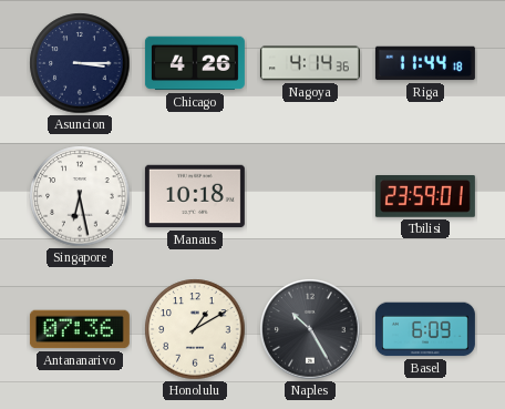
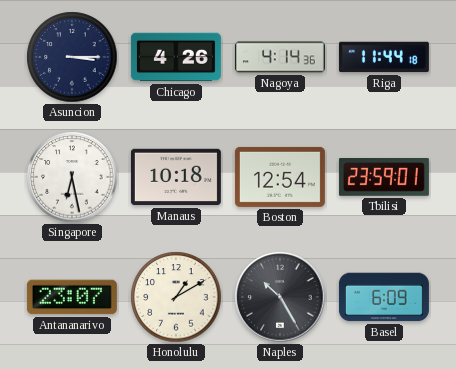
Boston: none -> 12:54
Antananarivo: 07:36 -> 23:07
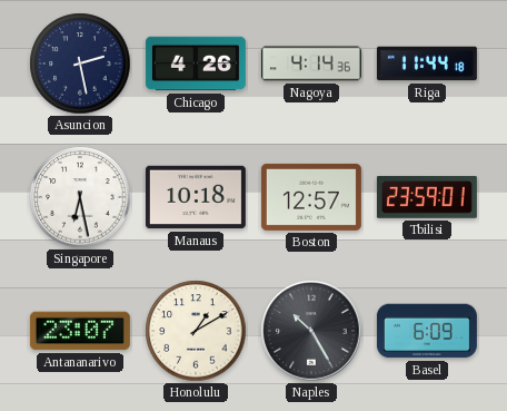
Asuncion: 3:15 -> 2:28
Boston: 12:54 -> 12:57
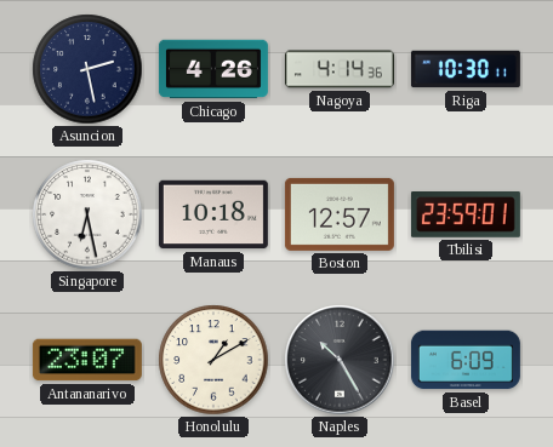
Riga: 11:44 -> 10:30
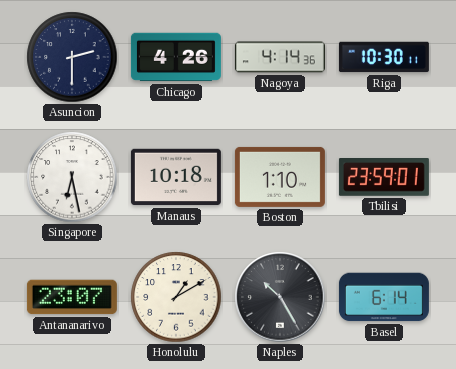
Asuncion: 2:28 -> 2:30
Boston: 12:57 -> 1:10
Basel: 6:09 -> 6:14
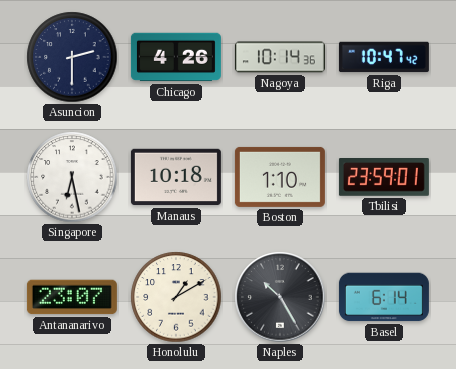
Nagoya: 4:14 -> 10:14
Riga: 10:30 -> 10:47
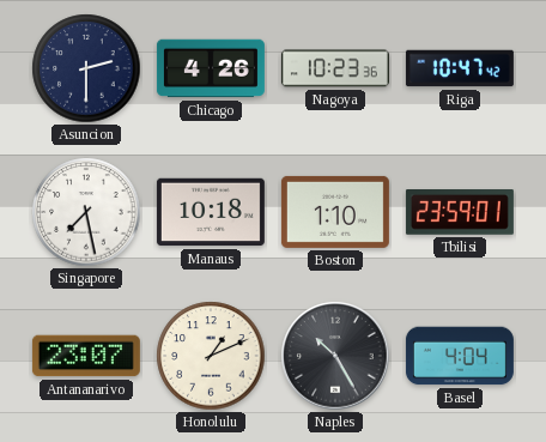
Nagoya: 10:14 -> 10:23
Singapore: 6:28 -> 7:28
Honolulu: 1:10 -> 1:11
Basel: 6:14 -> 4:04
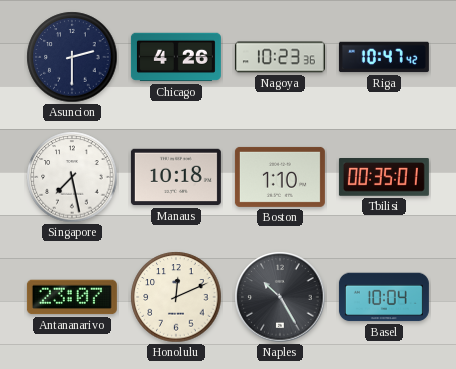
Tbilisi: 23:59 -> 00:35
Honolulu: 1:11 -> 12:11
Basel: 4:04 -> 10:04
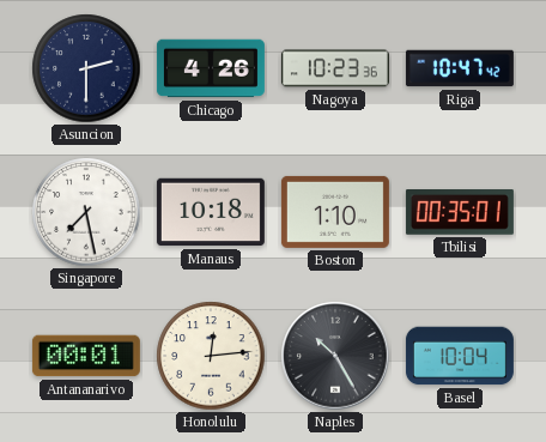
Antananarivo: 23:07 -> 00:01
Honolulu: 12:11 -> 12:14
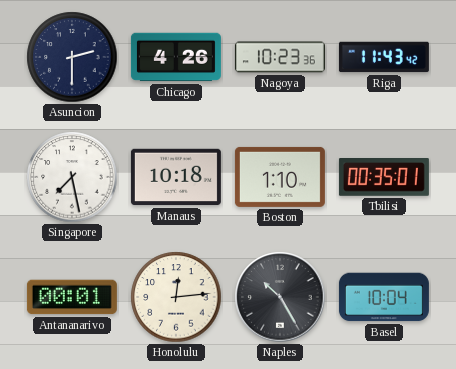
Riga: 10:47 -> 11:43
